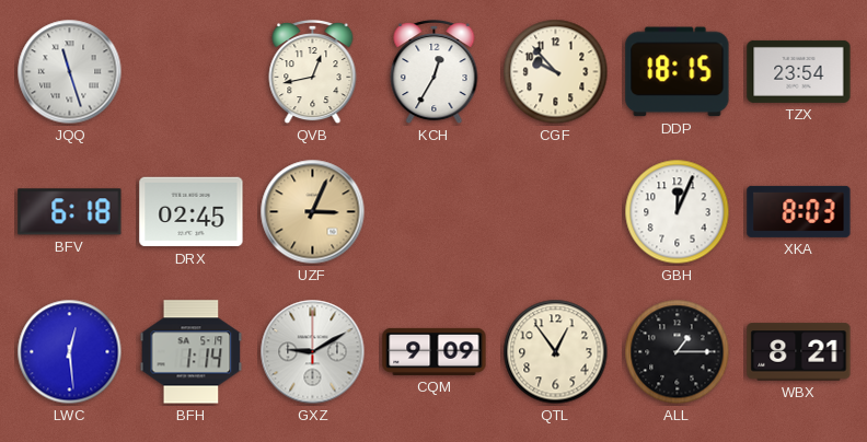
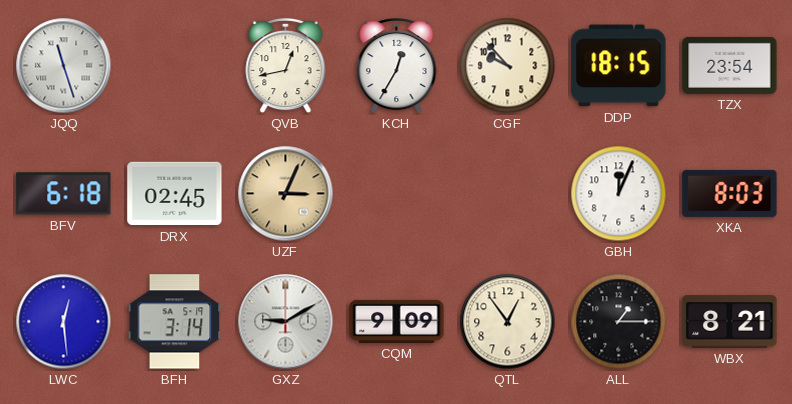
BFH: 1:14 -> 3:14
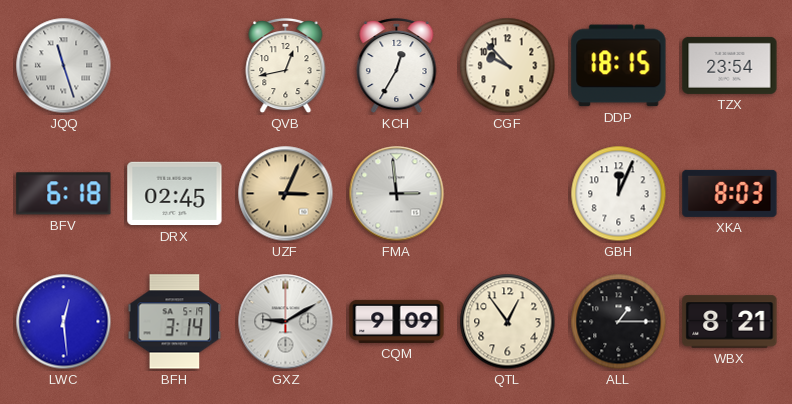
FMA: none -> 2:59
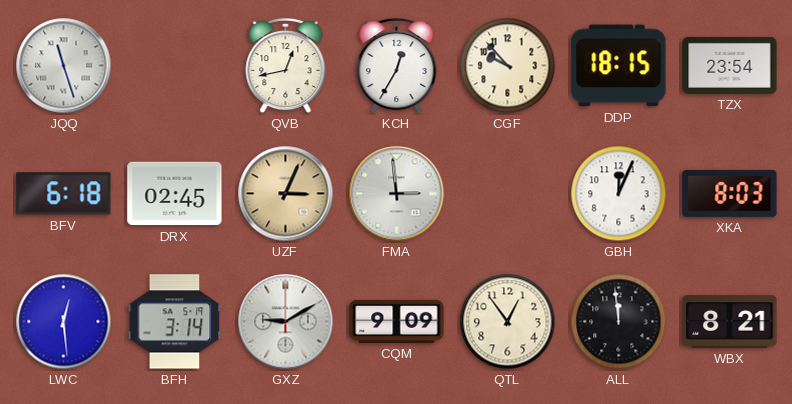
ALL: 1:15 -> 11:59
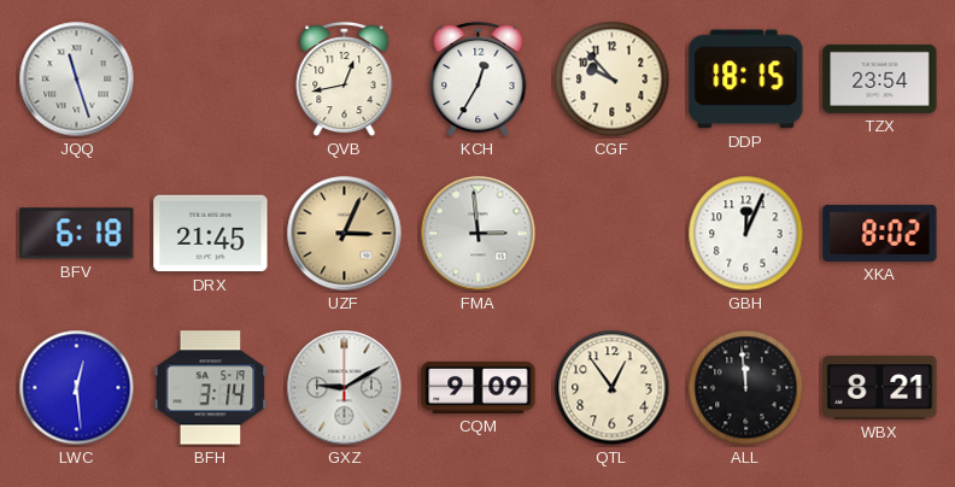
DRX: 02:45 -> 21:45
XKA: 8:03 -> 8:02
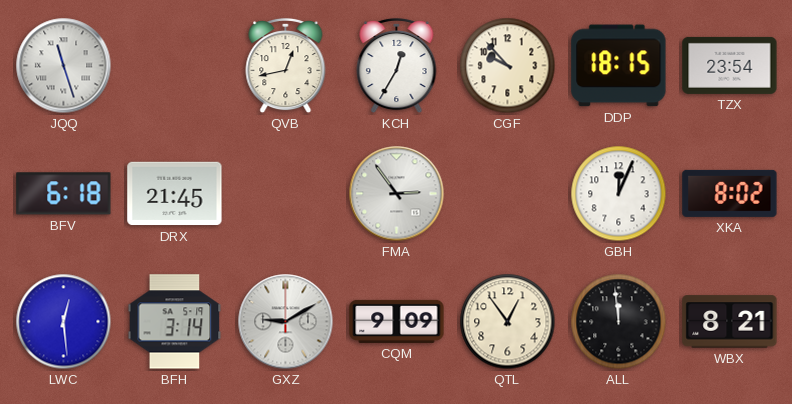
UZF: 3:04 -> none
FMA: 2:59 -> 2:54
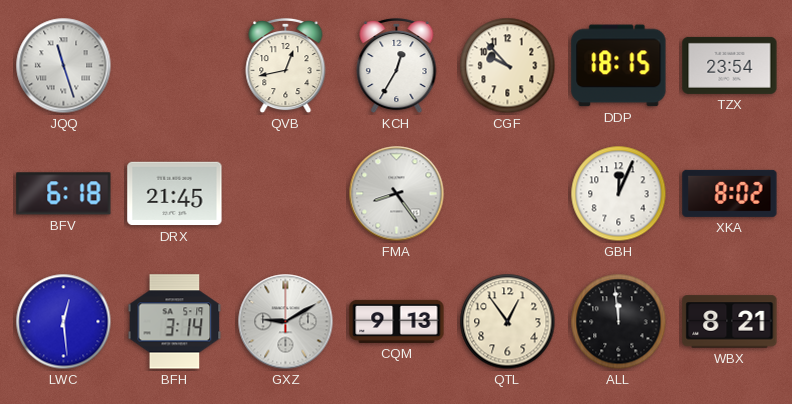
FMA: 2:54 -> 8:24
CQM: 9:09 -> 9:13
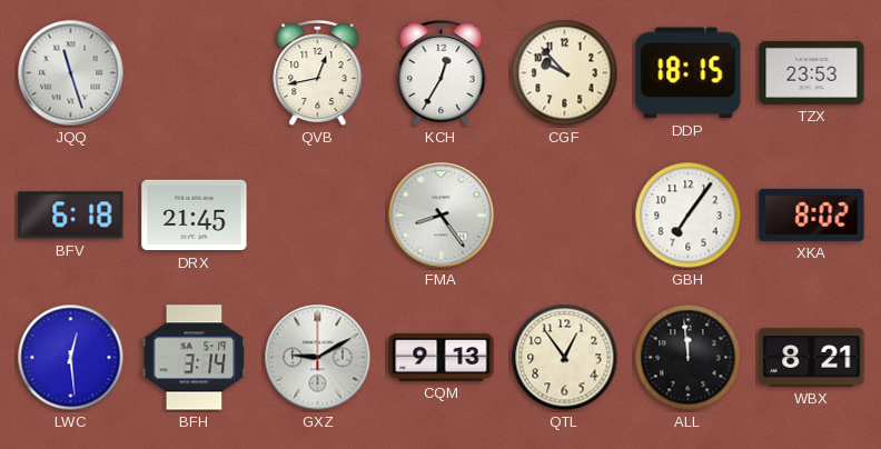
TZX: 23:54 -> 23:53
GBH: 12:04 -> 7:06
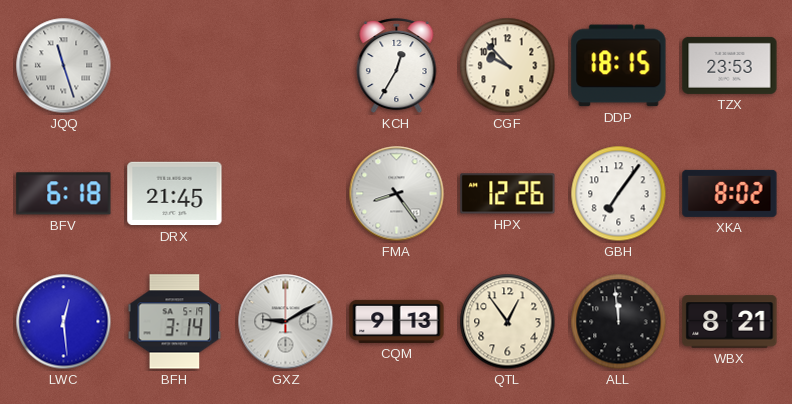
QVB: 12:43 -> none
HPX: none -> 12:26
